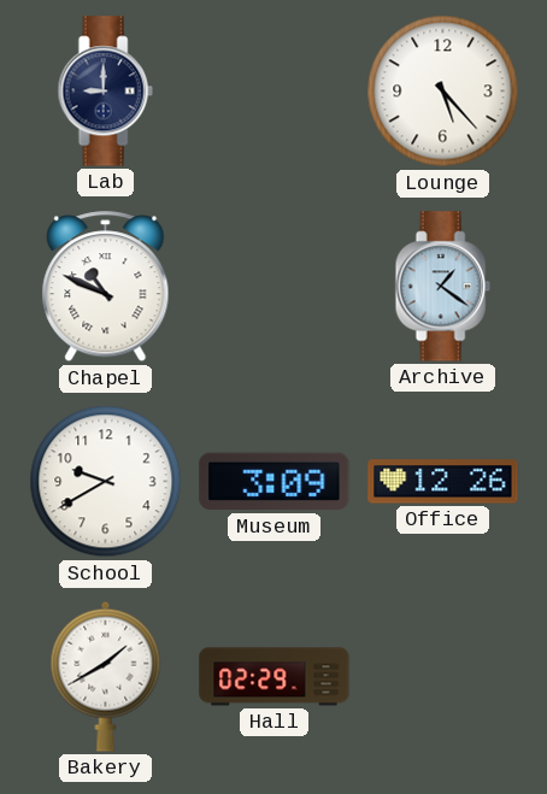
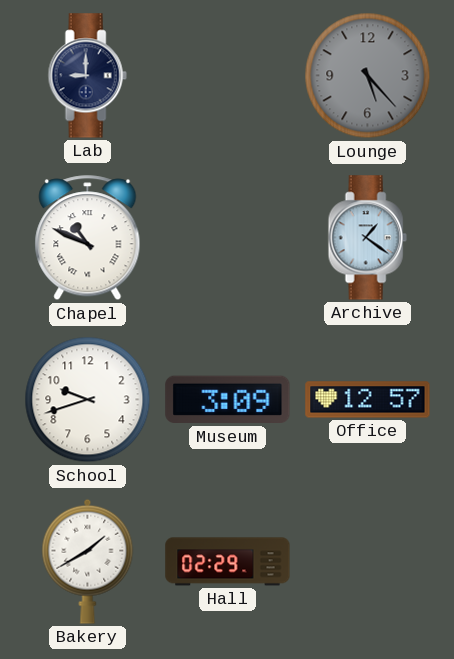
Lounge dial: white -> grey
School: 9:40 -> 9:42
Office: 12:26 -> 12:57
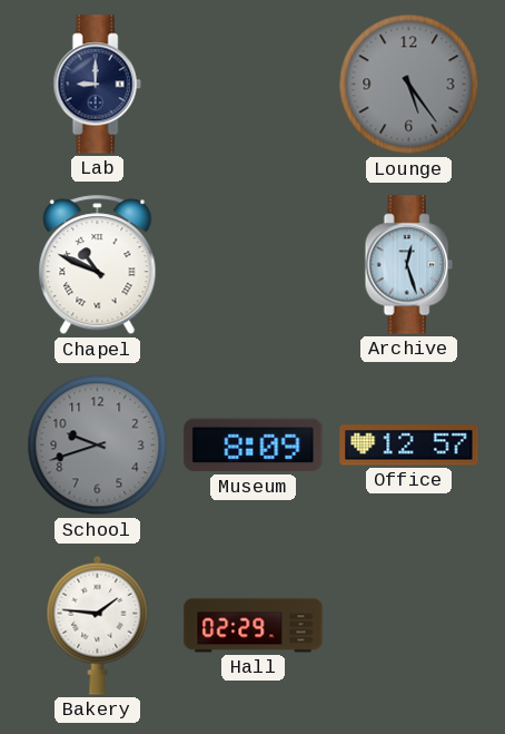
Lounge: 5:23 -> 5:24
Archive: 1:21 -> 12:27
School dial: white -> grey
Museum: 3:09 -> 8:09
Bakery: 1:40 -> 1:46
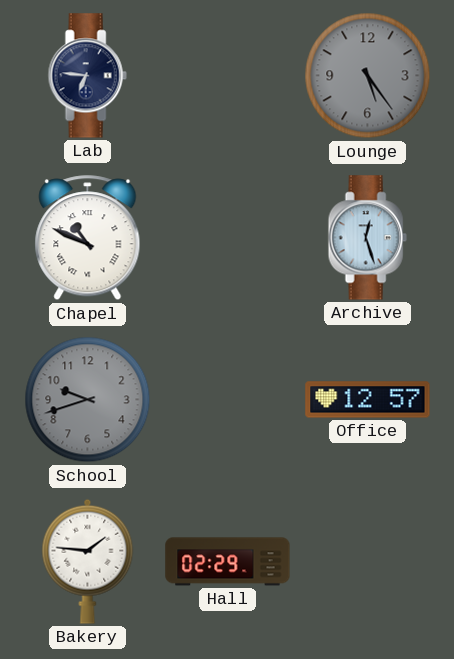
Lab: 9:00 -> 6:46
Museum: 8:09 -> none
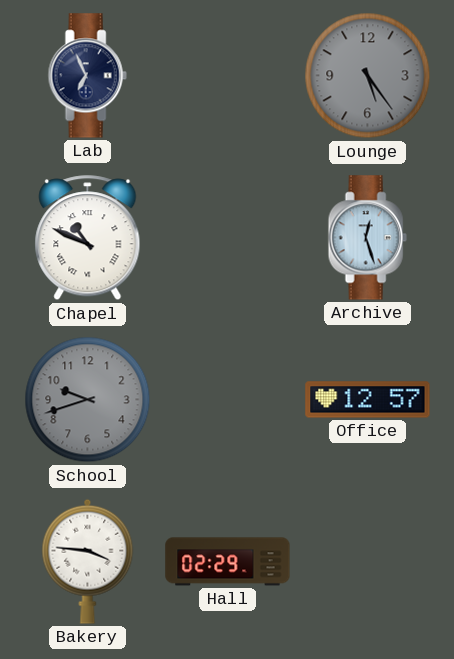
Lab: 6:46 -> 6:56
Bakery: 1:46 -> 3:46
